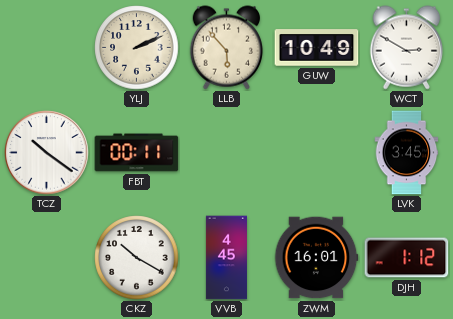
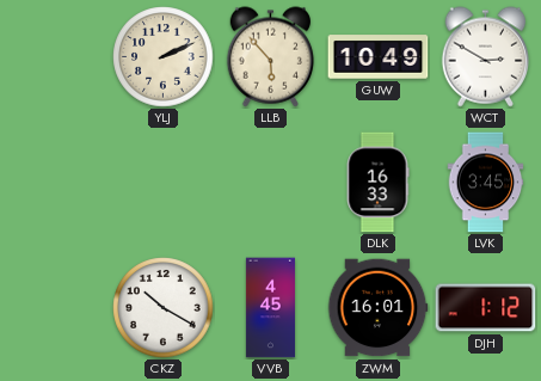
TCZ: 10:21 -> none
FBT: 00:11 -> none
DLK: none -> 16:33
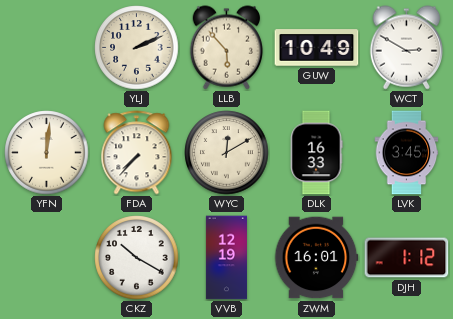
YFN: none -> 12:01
FDA: none -> 7:37
WYC: none -> 12:10
VVB: 4:45 -> 12:19
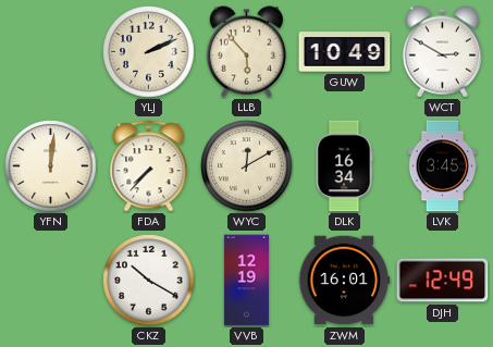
DLK: 16:33 -> 16:34
DJH: 1:12 -> 12:49
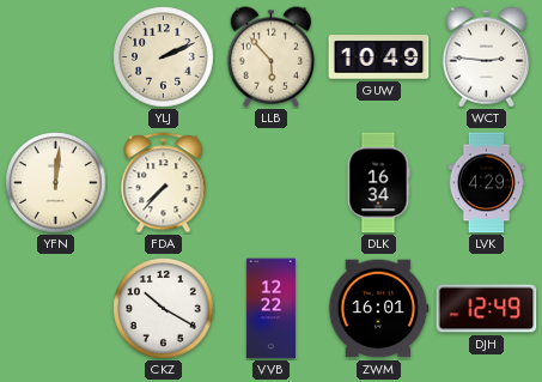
WCT: 2:50 -> 2:46
WYC: 12:10 -> none
LVK: 3:45 -> 4:29
VVB: 12:19 -> 12:22
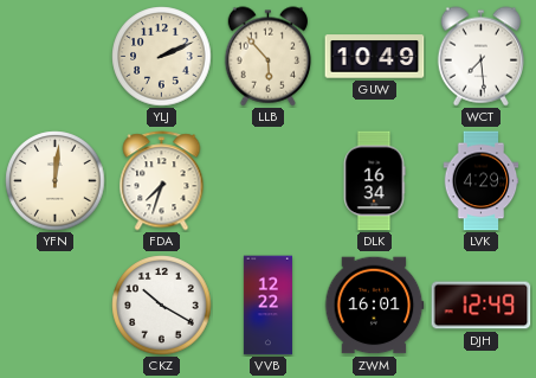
WCT: 2:46 -> 7:29
FDA: 7:37 -> 7:33
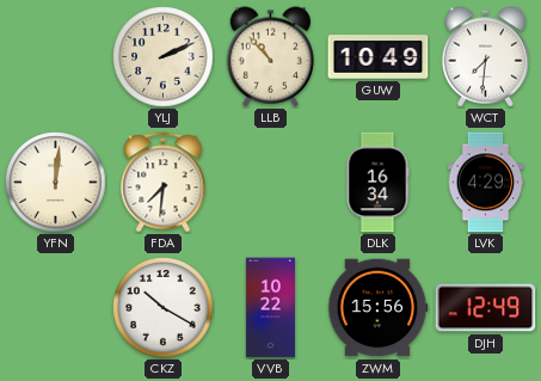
LLB: 5:53 -> 10:53
WCT: 7:29 -> 7:31
FDA: 7:33 -> 7:31
VVB: 12:22 -> 10:22
ZWM: 16:01 -> 15:56
